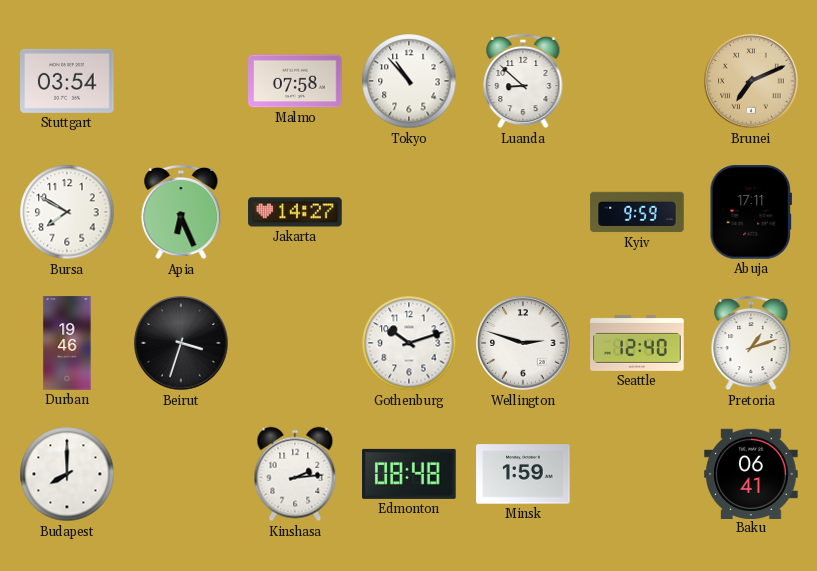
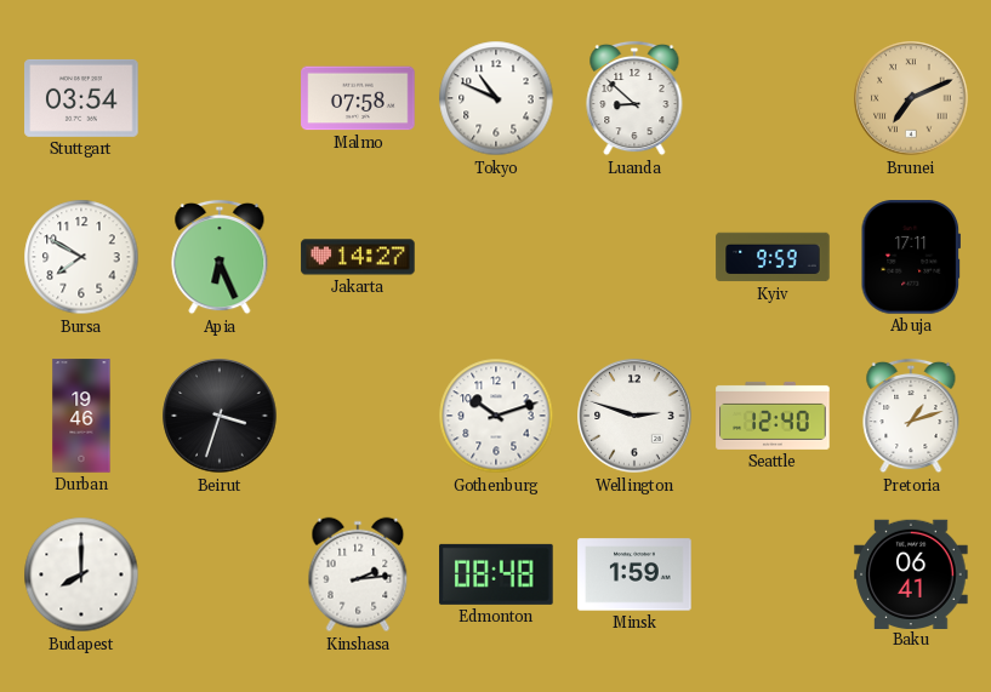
Tokyo: 10:53 -> 10:49
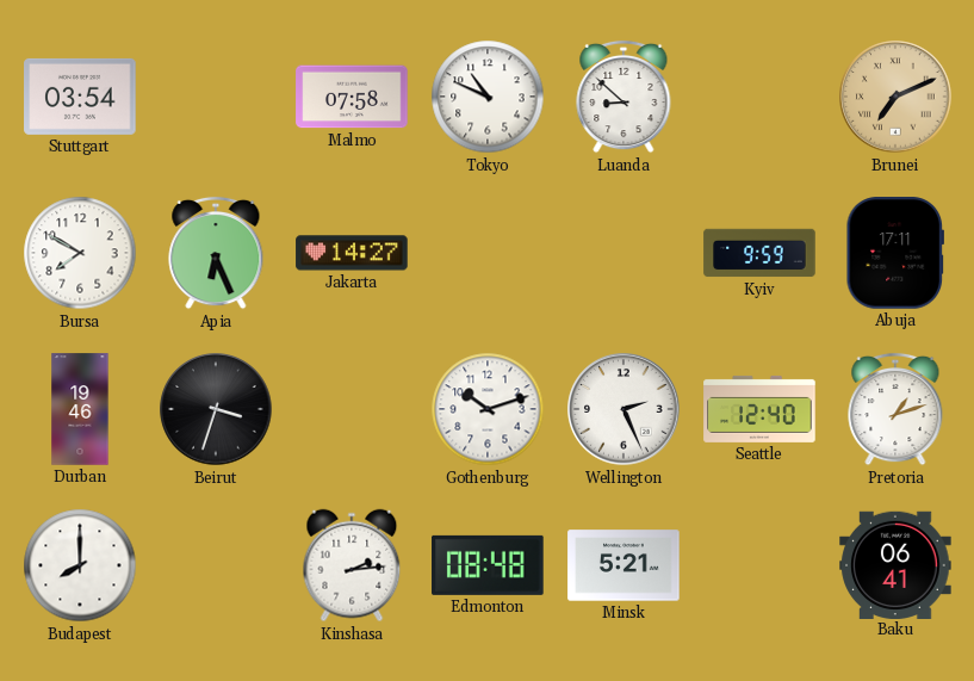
Wellington: 2:48 -> 2:26
Minsk: 1:59 -> 5:21
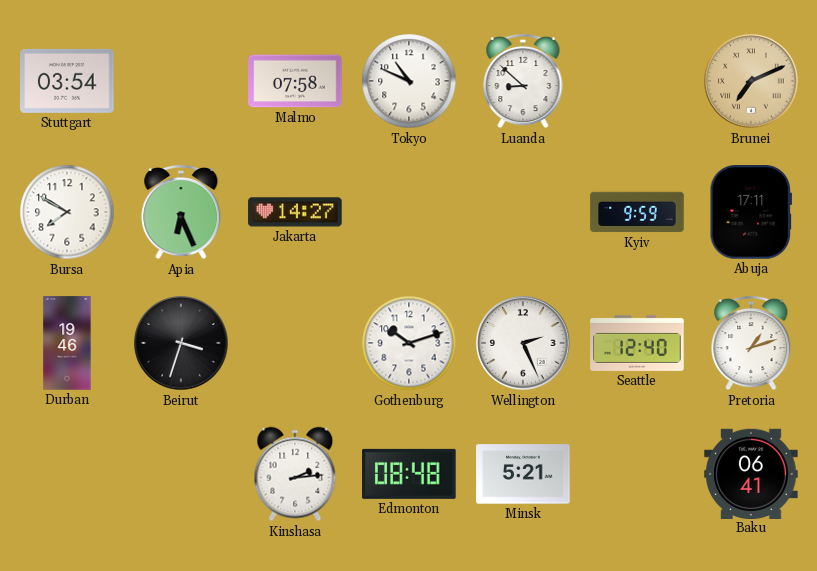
Budapest: 8:00 -> none
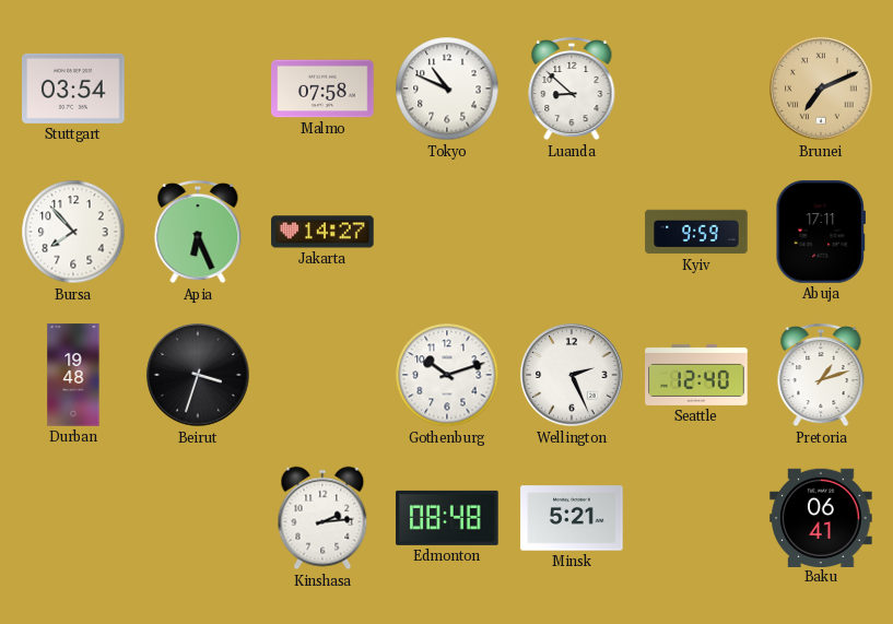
Bursa: 7:50 -> 7:53
Durban: 19:46 -> 19:48
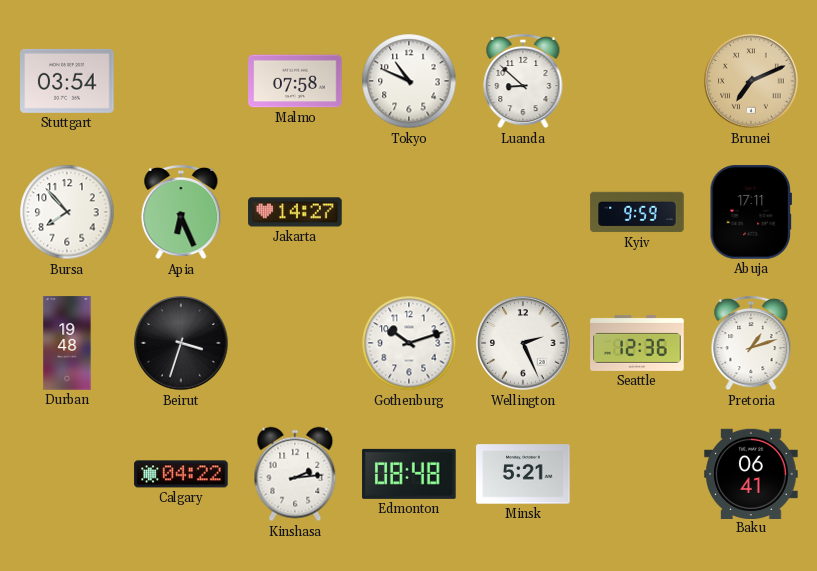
Seattle: 12:40 -> 12:36
Calgary: none -> 04:22
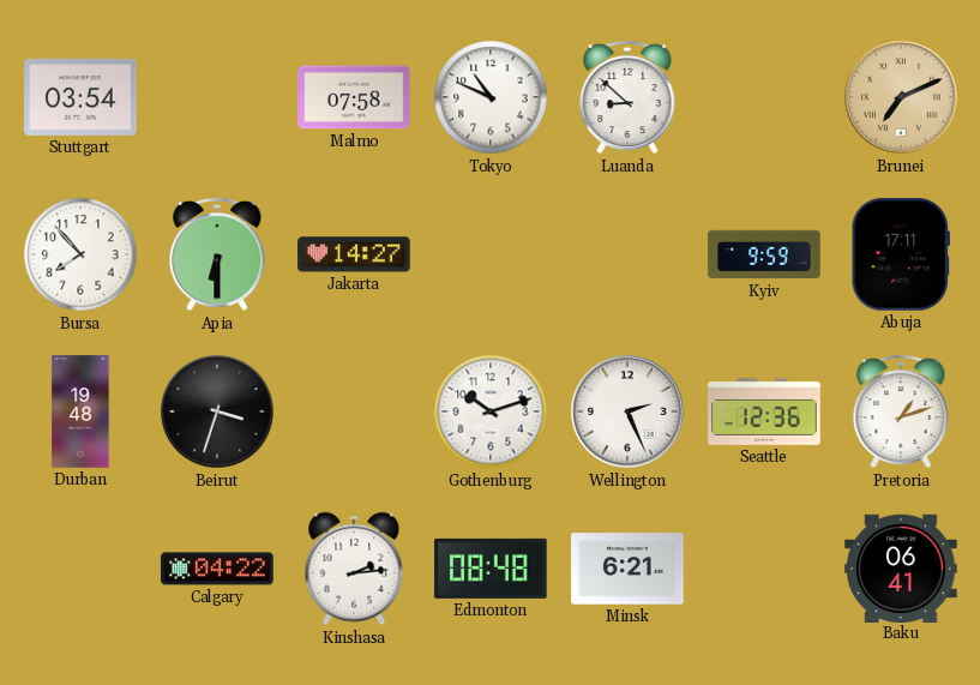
Apia: 6:26 -> 6:30
Minsk: 5:21 -> 6:21
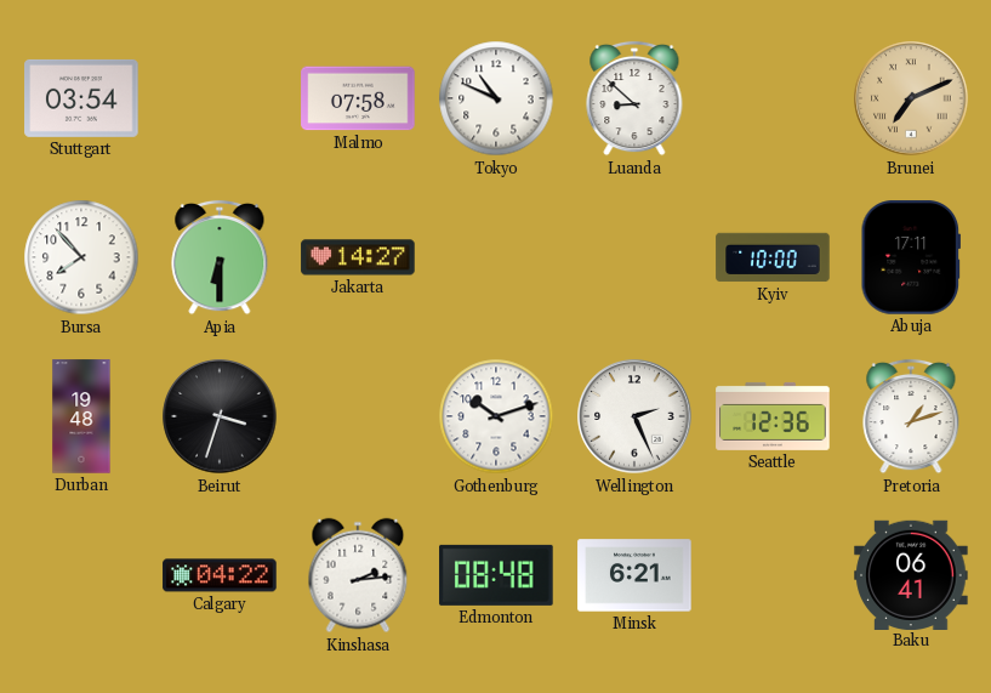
Kyiv: 9:59 -> 10:00
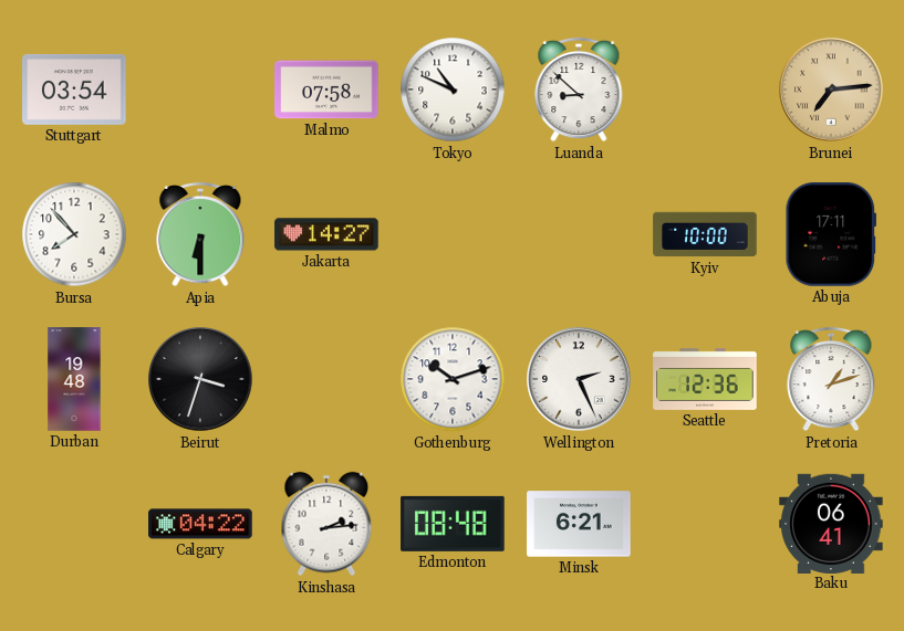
Brunei: 7:11 -> 7:14
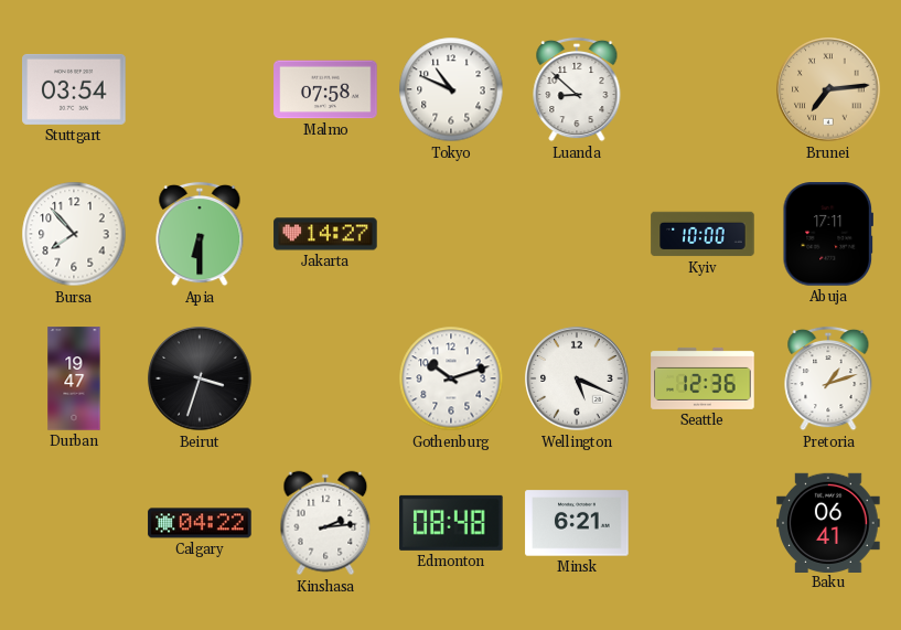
Durban: 19:48 -> 19:47
Wellington: 2:26 -> 5:19
